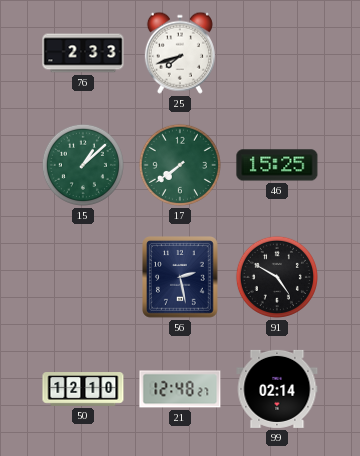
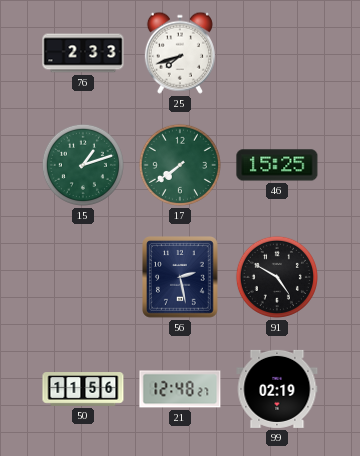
15: 1:08 -> 1:12
50: 12:10 -> 11:56
99: 02:14 -> 02:19
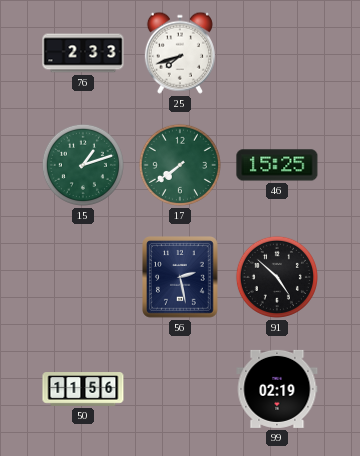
91: 4:50 -> 4:52
21: 12:48 -> none
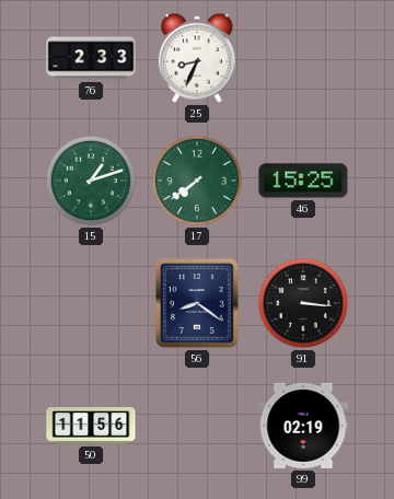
25: 7:42 -> 8:34
56: 2:28 -> 8:21
91: 4:52 -> 3:16
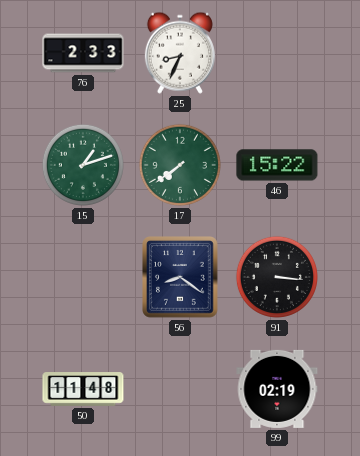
46: 15:25 -> 15:22
50: 11:56 -> 11:48
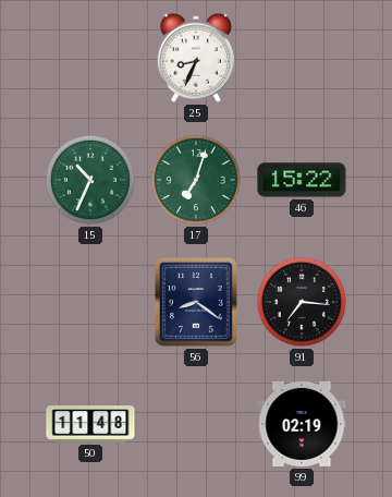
76: 2:33 -> none
15: 1:12 -> 10:34
17: 7:39 -> 7:03
91: 3:16 -> 7:16
